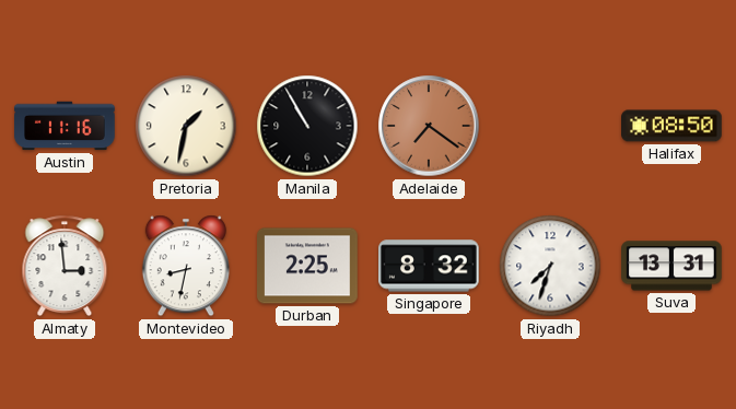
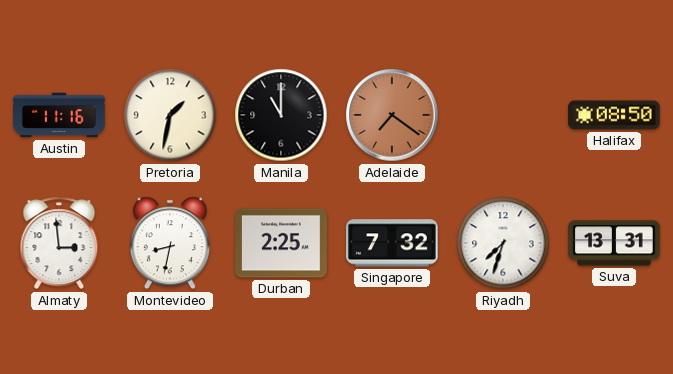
Manila: 10:55 -> 11:00
Singapore: 8:32 -> 7:32
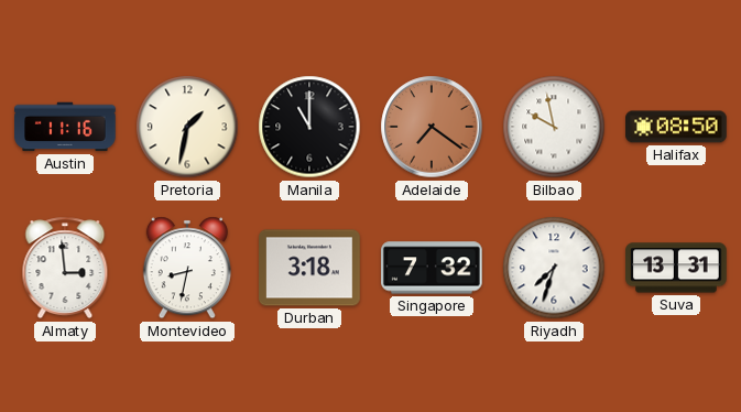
Bilbao: none -> 9:58
Durban: 2:25 -> 3:18
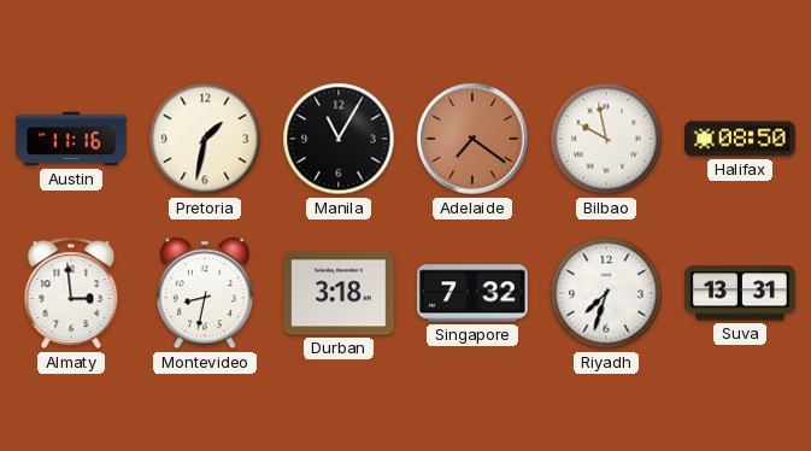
Manila: 11:00 -> 11:05
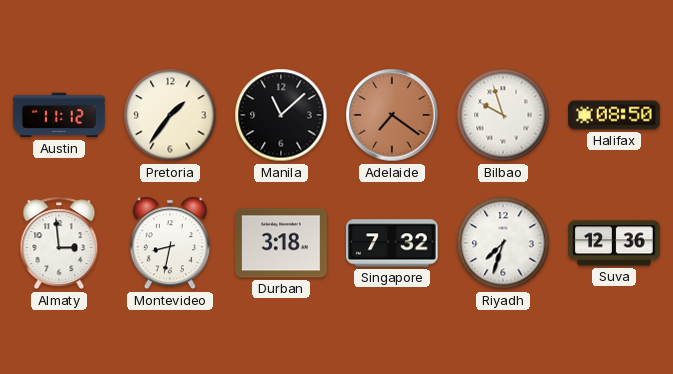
Austin: 11:16 -> 11:12
Pretoria: 1:32 -> 1:36
Manila: 11:05 -> 11:08
Bilbao: 9:58 -> 9:57
Suva: 13:31 -> 12:36
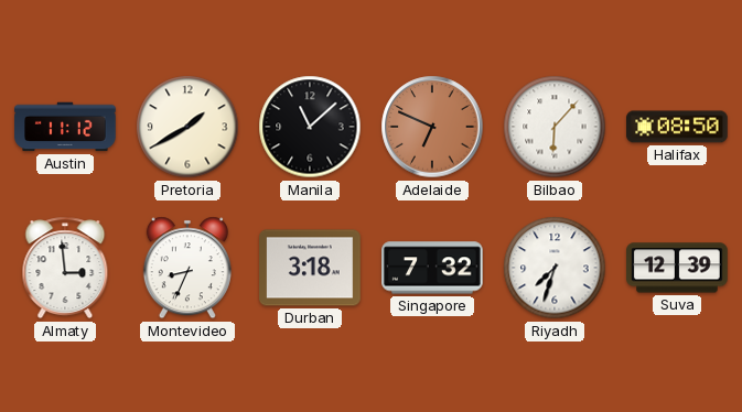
Pretoria: 1:36 -> 1:40
Adelaide: 7:21 -> 6:49
Bilbao: 9:57 -> 6:07
Montevideo: 8:32 -> 8:34
Suva: 12:36 -> 12:39
